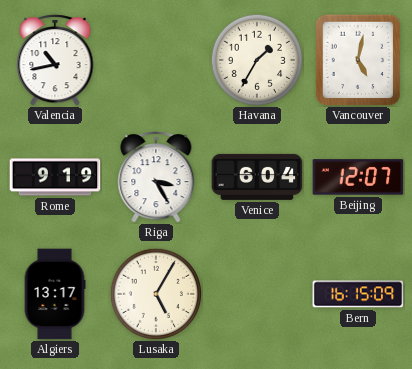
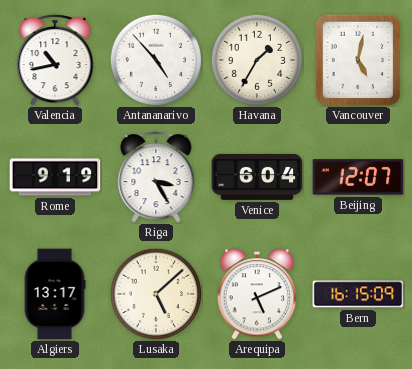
Antananarivo: none -> 4:53
Lusaka: 5:05 -> 5:08
Arequipa: none -> 5:11
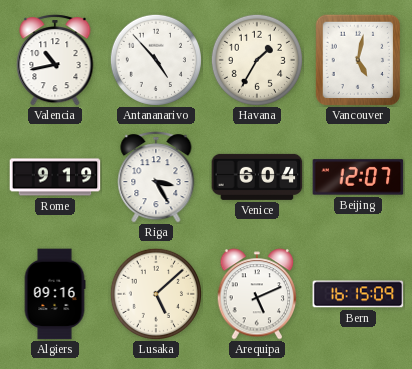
Algiers: 13:17 -> 09:16
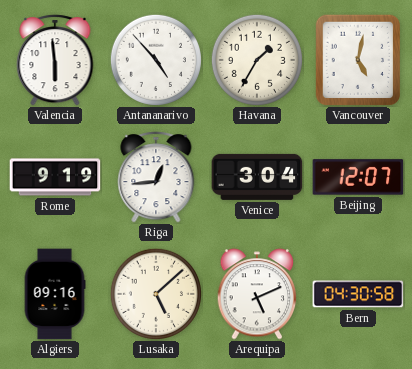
Valencia: 10:43 -> 5:59
Riga: 3:25 -> 12:44
Venice: 6:04 -> 3:04
Bern: 16:15 -> 04:30
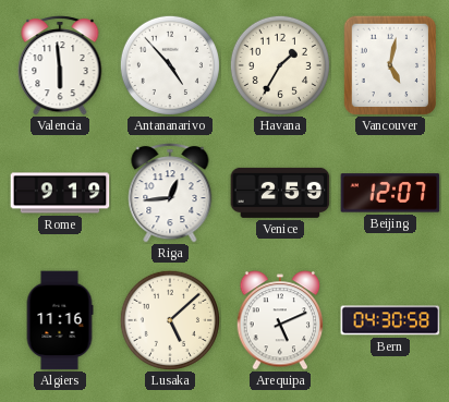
Venice: 3:04 -> 2:59
Algiers: 09:16 -> 11:16
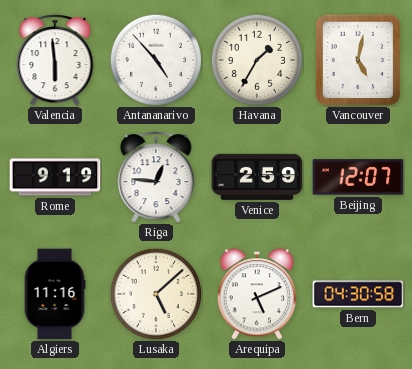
Riga: 12:44 -> 12:46
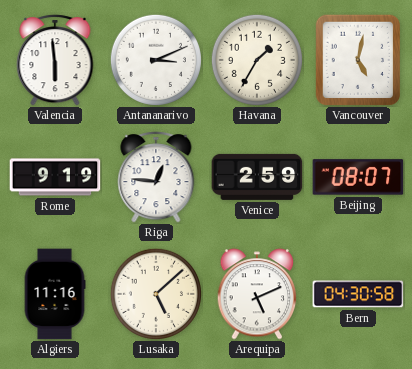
Antananarivo: 4:53 -> 3:11
Beijing: 12:07 -> 08:07
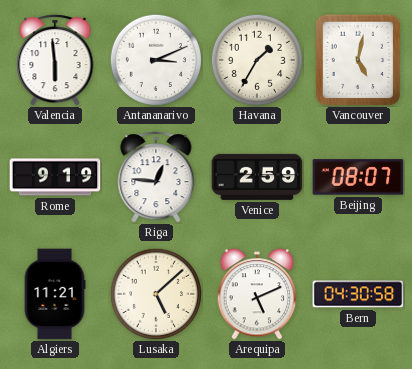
Algiers: 11:16 -> 11:21
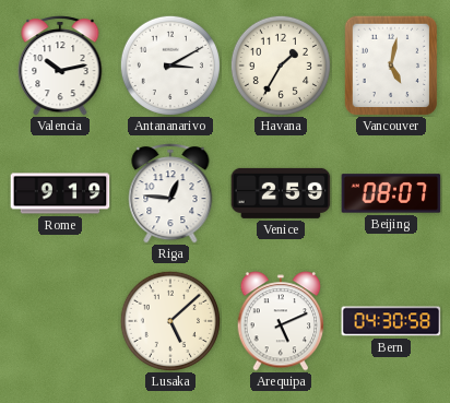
Valencia: 5:59 -> 10:13
Antananarivo: 3:11 -> 3:10
Algiers: 11:21 -> none
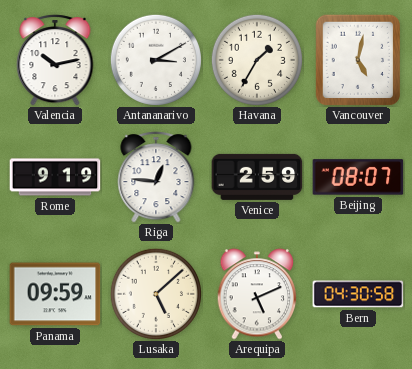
Panama: none -> 09:59
